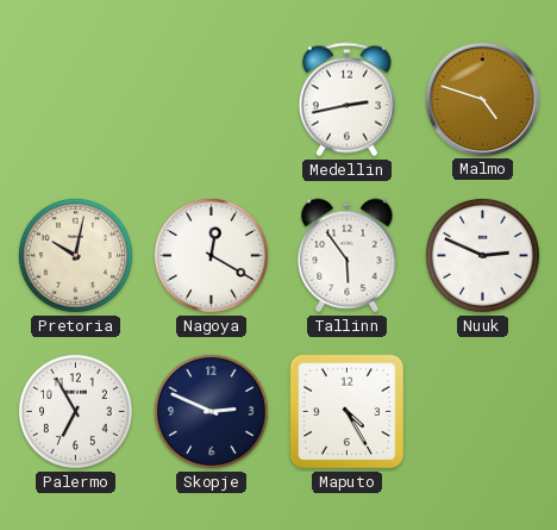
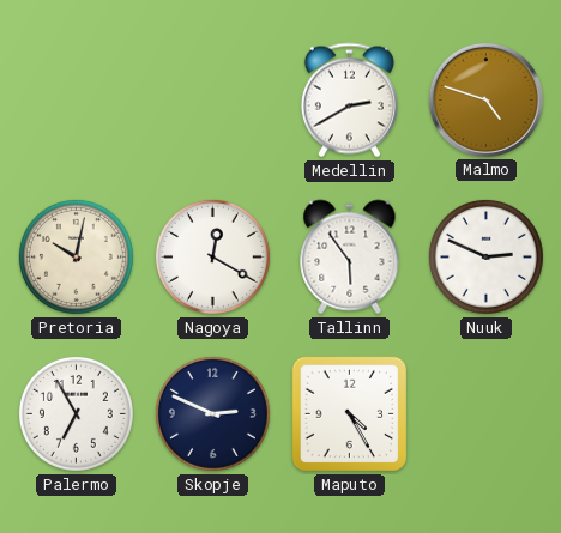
Medellin: 2:43 -> 2:40
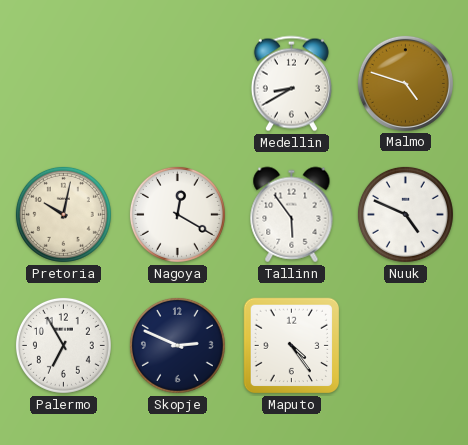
Medellin: 2:40 -> 8:40
Nuuk: 2:49 -> 4:49
Maputo: 4:25 -> 4:24
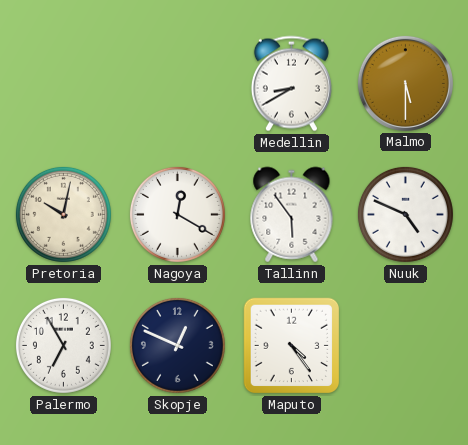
Malmo: 4:48 -> 5:30
Skopje: 2:49 -> 12:49
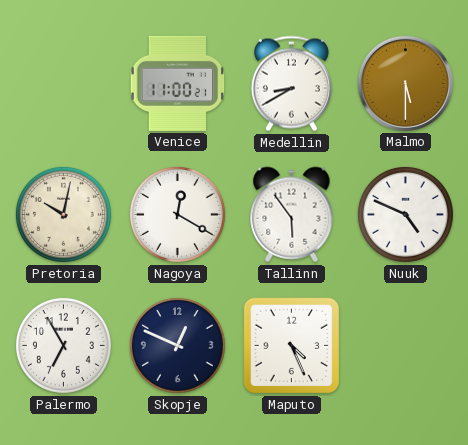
Venice: none -> 11:00
Maputo: 4:24 -> 4:26
